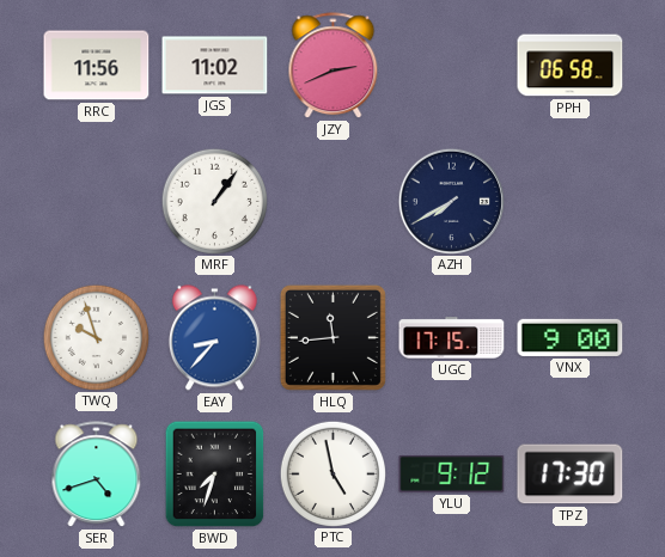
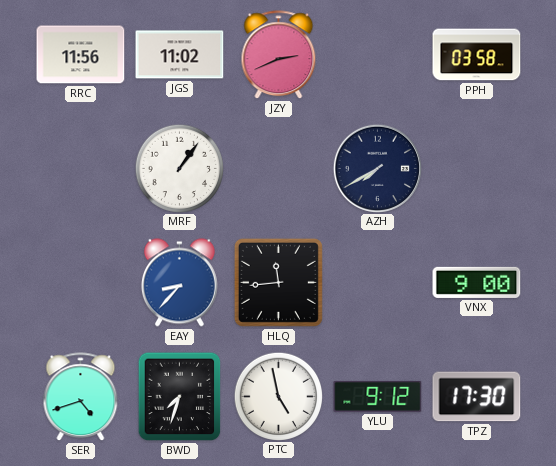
PPH: 06:58 -> 03:58
TWQ: 9:57 -> none
UGC: 17:15 -> none
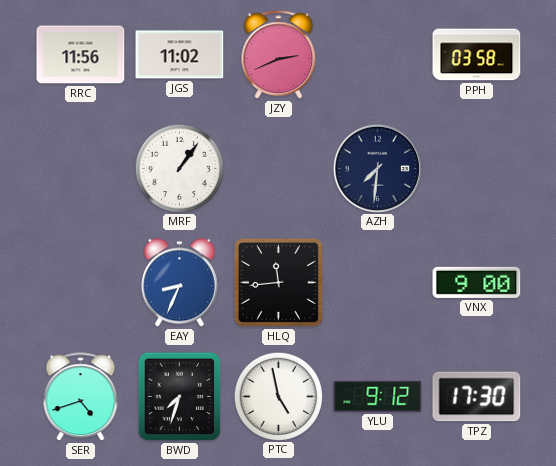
AZH: 7:40 -> 7:31
EAY: 8:37 -> 8:34
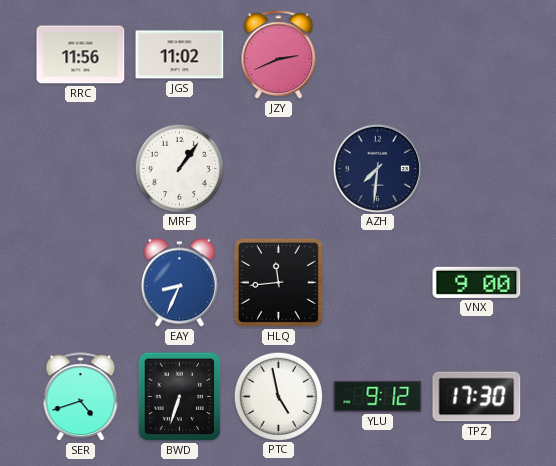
PPH: 03:58 -> none
BWD: 7:33 -> 6:33
